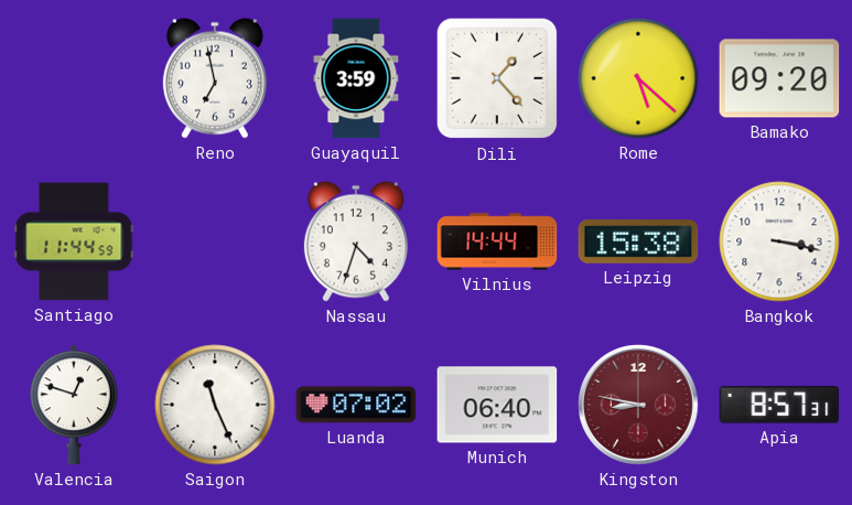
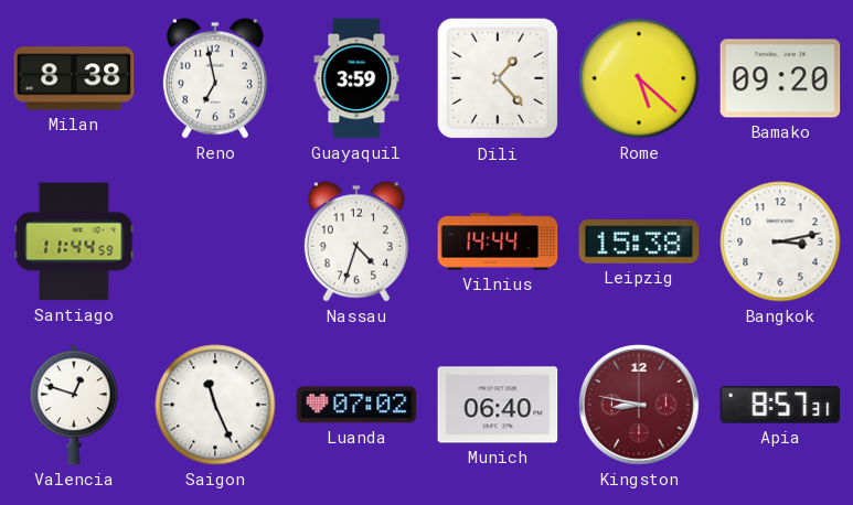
Milan: none -> 8:38
Bangkok: 3:17 -> 3:13
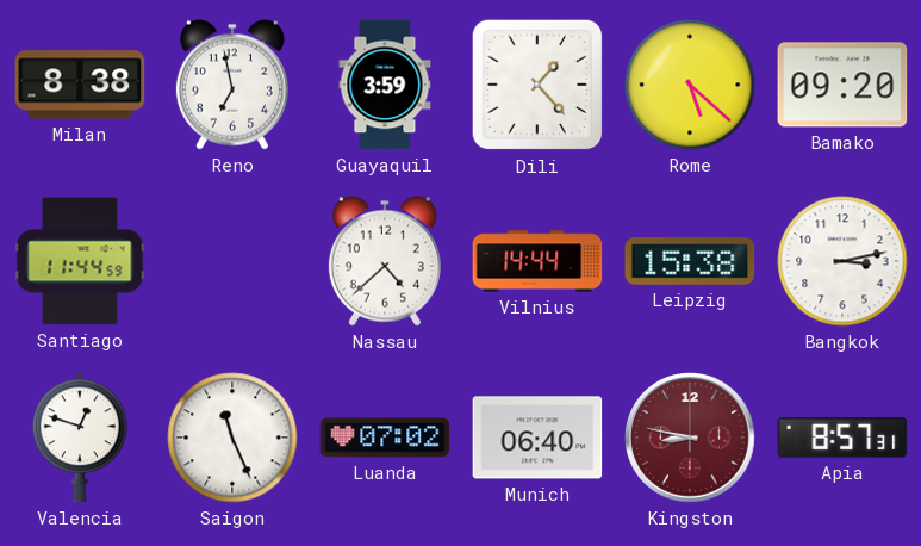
Nassau: 4:33 -> 4:38
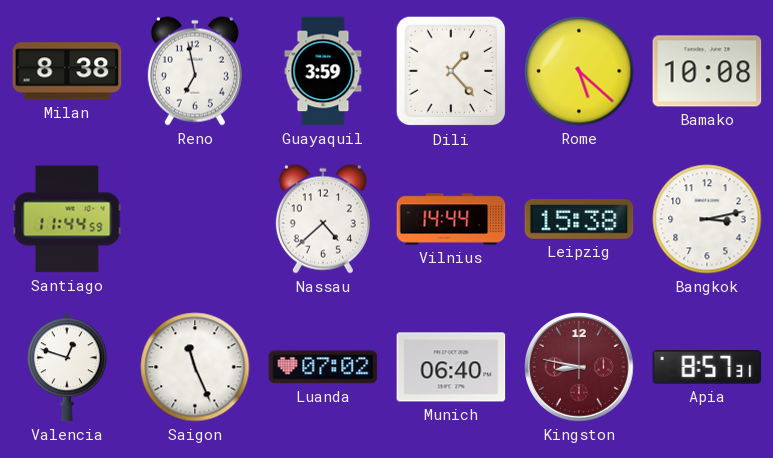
Bamako: 09:20 -> 10:08
